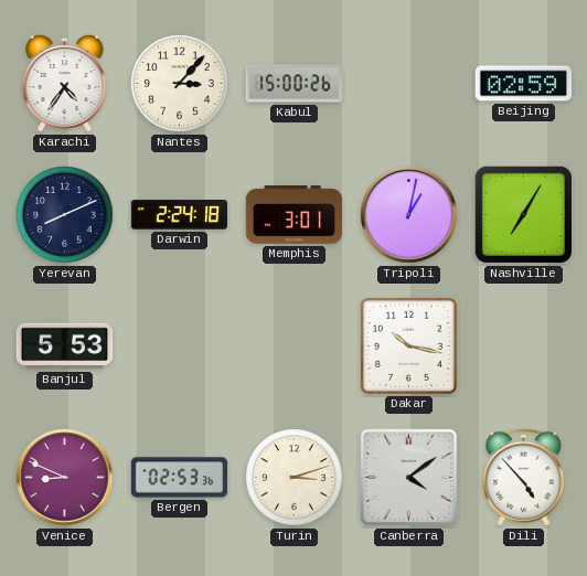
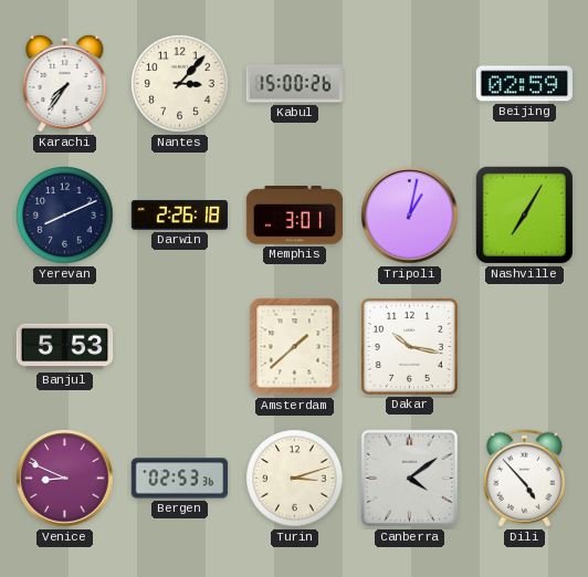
Karachi: 4:36 -> 7:36
Darwin: 2:24 -> 2:26
Amsterdam: none -> 1:38
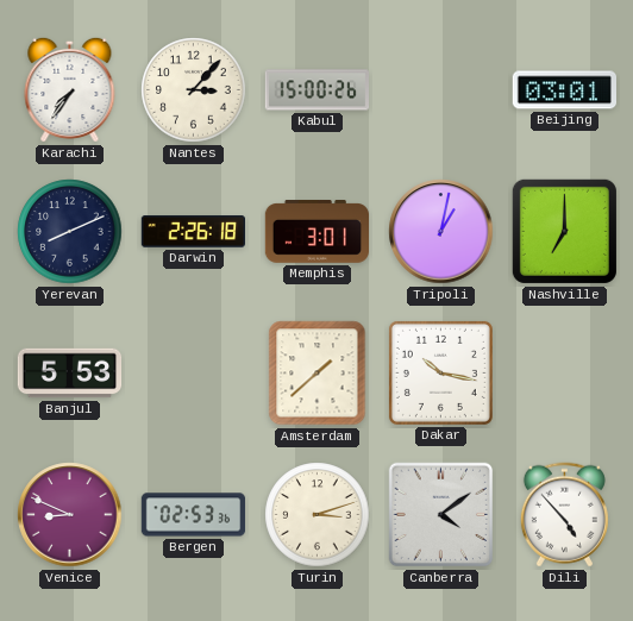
Beijing: 02:59 -> 03:01
Nashville: 7:05 -> 7:00
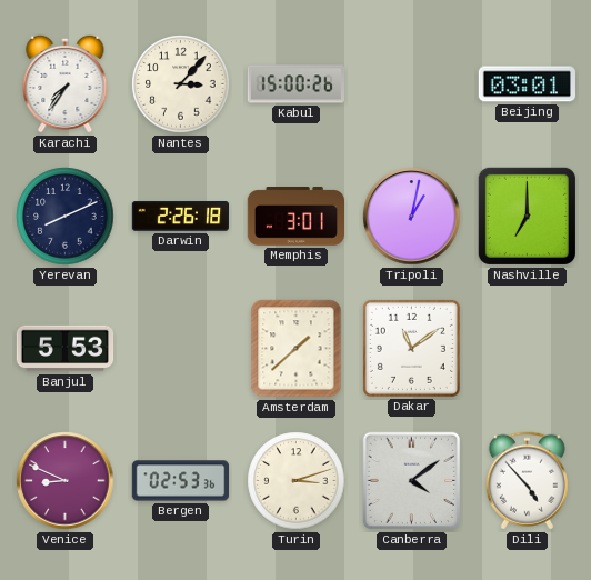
Dakar: 10:17 -> 11:09
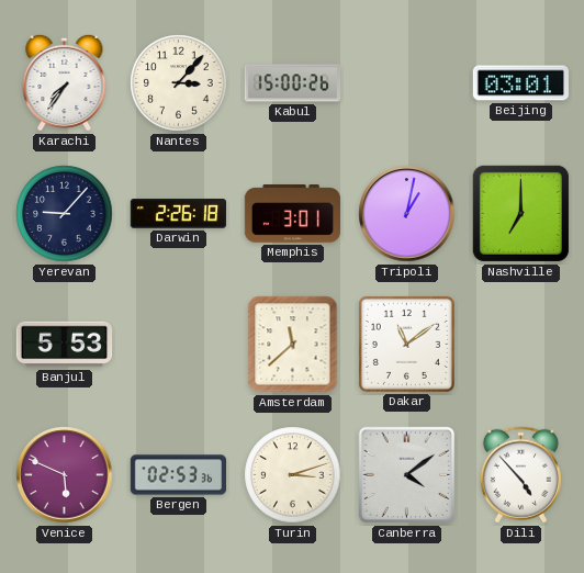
Yerevan: 8:11 -> 9:07
Amsterdam: 1:38 -> 11:38
Venice: 8:49 -> 5:49
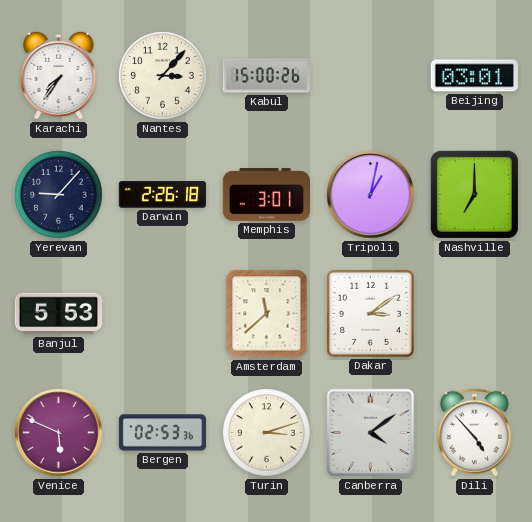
Dakar: 11:09 -> 3:09
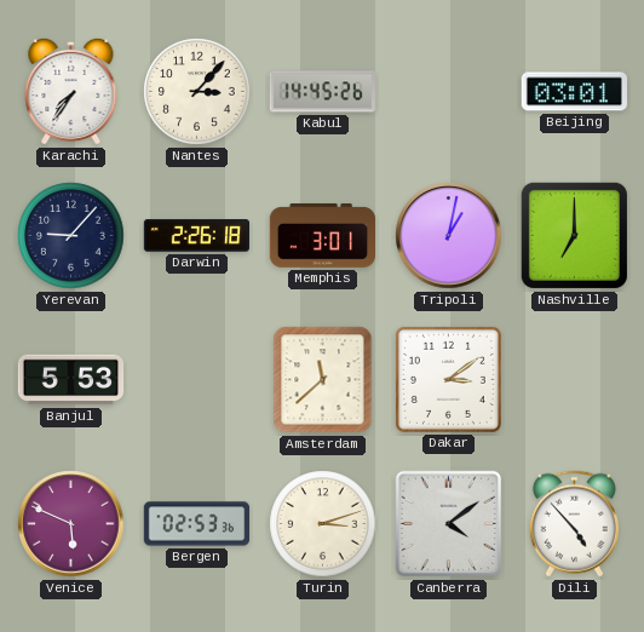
Kabul: 15:00 -> 14:45
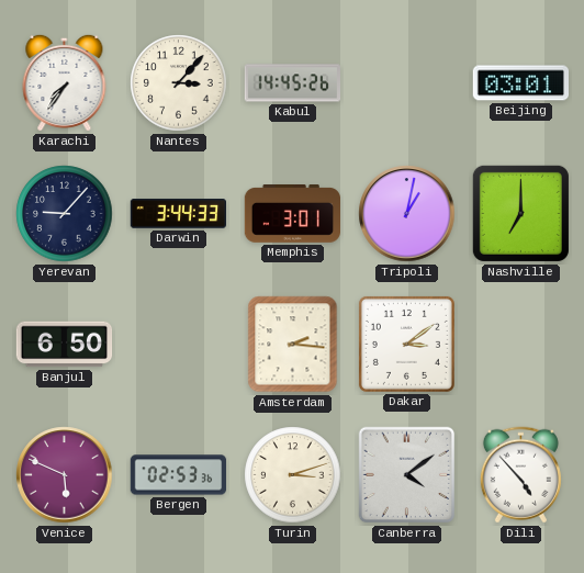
Darwin: 2:26 -> 3:44
Banjul: 5:53 -> 6:50
Amsterdam: 11:38 -> 2:16
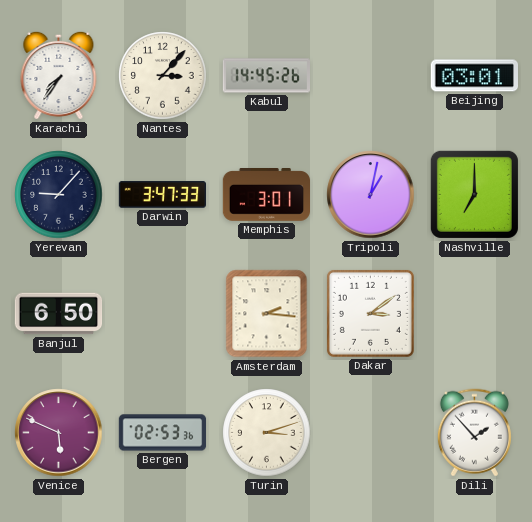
Darwin: 3:44 -> 3:47
Canberra: 4:09 -> none
Dili: 4:53 -> 1:53
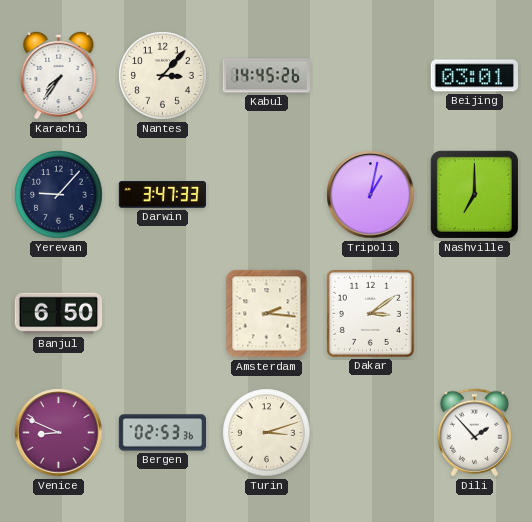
Memphis: 3:01 -> none
Venice: 5:49 -> 8:49
